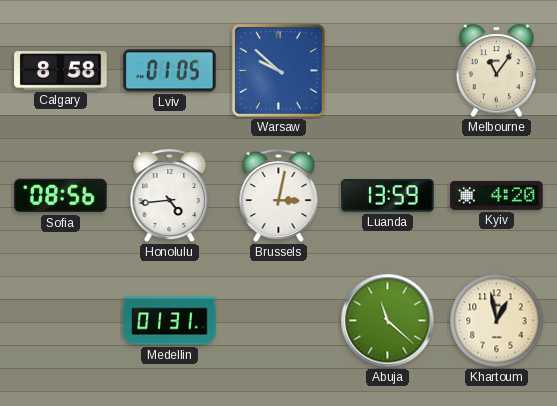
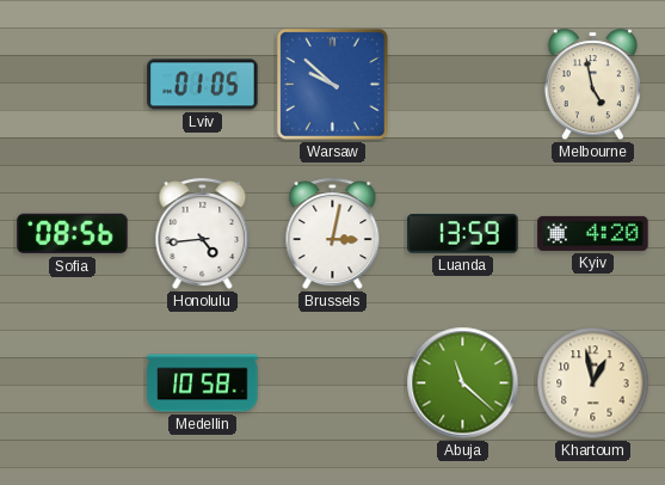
Calgary: 8:58 -> none
Melbourne: 11:06 -> 4:58
Medellin: 01:31 -> 10:58
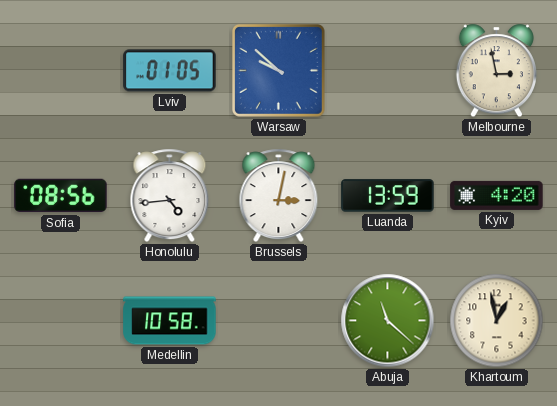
Melbourne: 4:58 -> 2:58
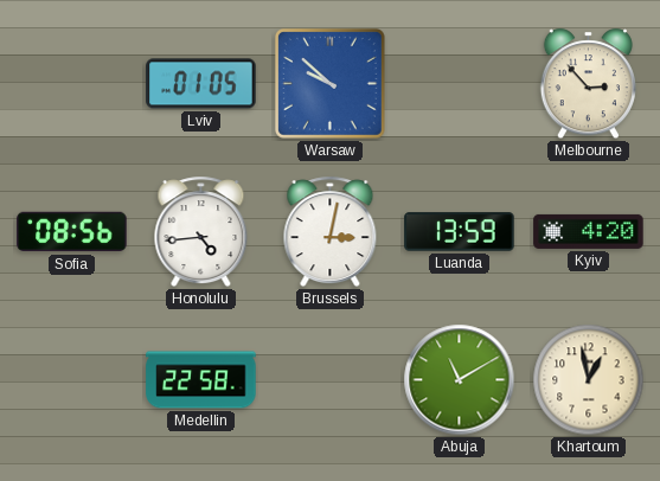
Melbourne: 2:58 -> 2:53
Medellin: 10:58 -> 22:58
Abuja: 11:22 -> 11:10
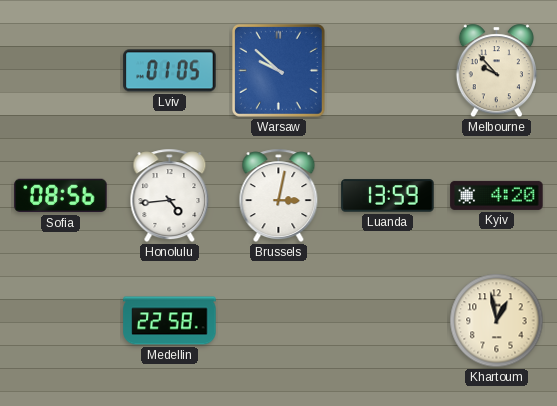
Melbourne: 2:53 -> 9:53
Abuja: 11:10 -> none
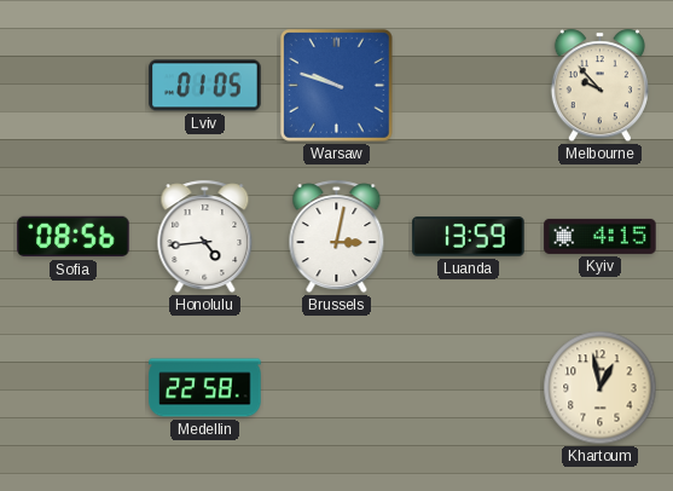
Warsaw: 9:52 -> 9:48
Kyiv: 4:20 -> 4:15
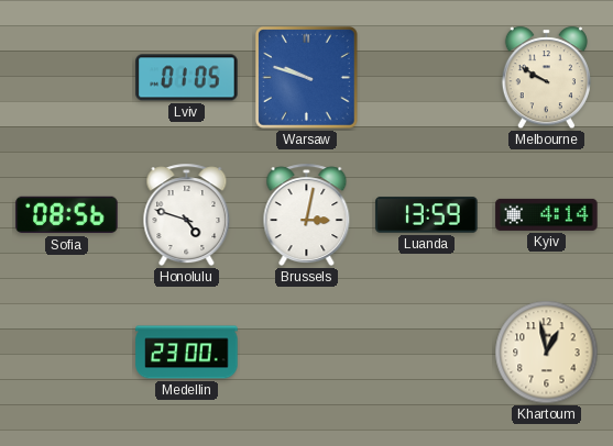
Melbourne: 9:53 -> 9:50
Honolulu: 4:44 -> 4:48
Kyiv: 4:15 -> 4:14
Medellin: 22:58 -> 23:00
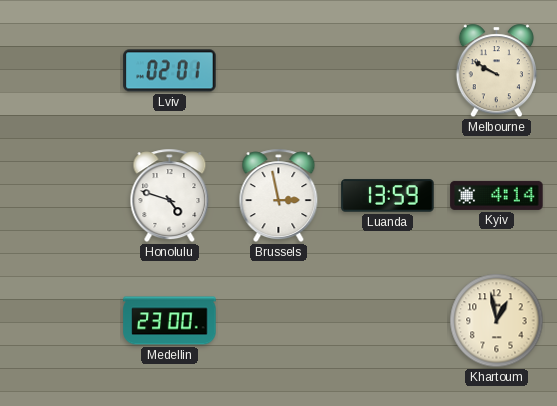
Lviv: 01:05 -> 02:01
Warsaw: 9:48 -> none
Sofia: 08:56 -> none
Brussels: 3:02 -> 2:58
